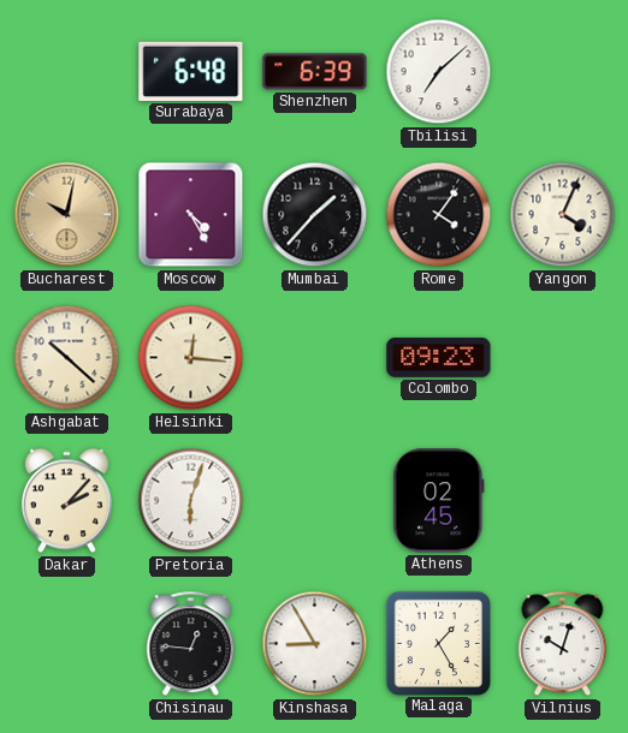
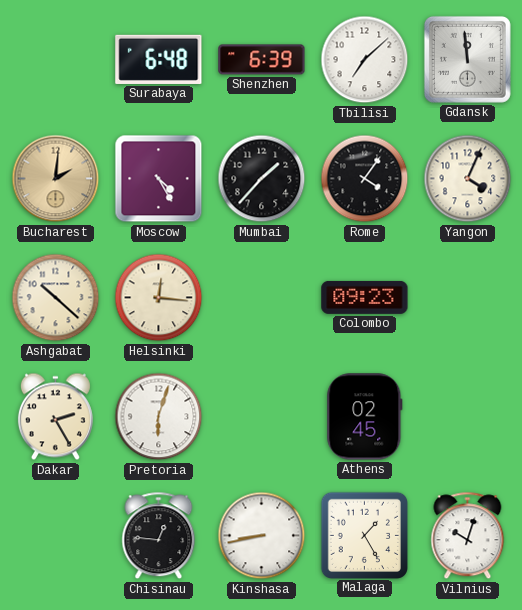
Gdansk: none -> 11:59
Bucharest: 10:02 -> 2:01
Dakar: 2:07 -> 2:25
Kinshasa: 8:55 -> 8:43
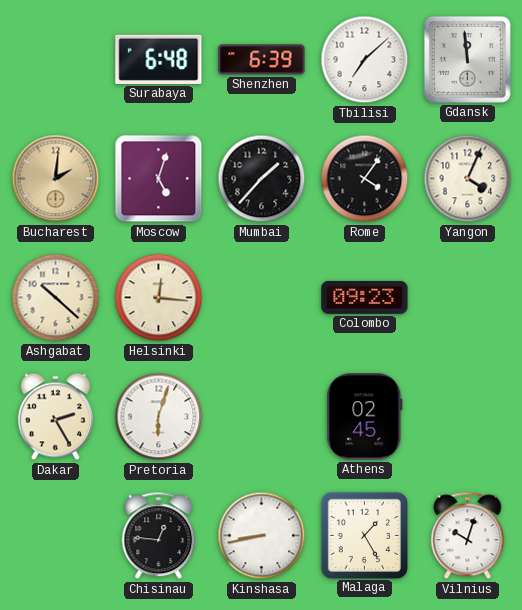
Moscow: 4:25 -> 5:03
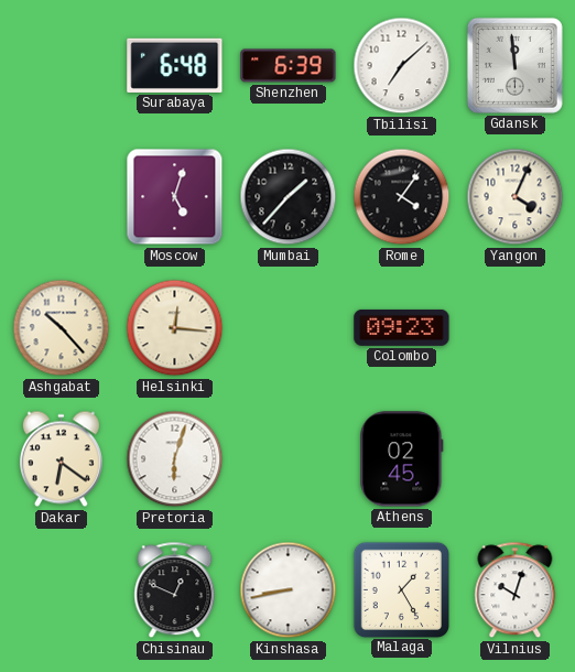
Bucharest: 2:01 -> none
Ashgabat: 10:22 -> 10:23
Dakar: 2:25 -> 6:21
Chisinau: 12:46 -> 12:49
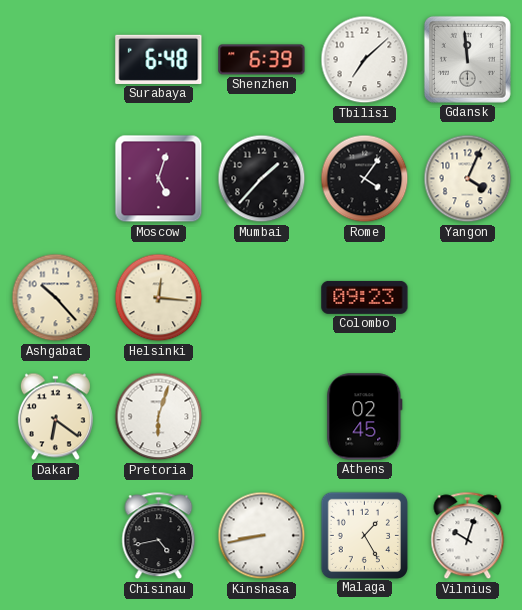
Chisinau: 12:49 -> 4:43
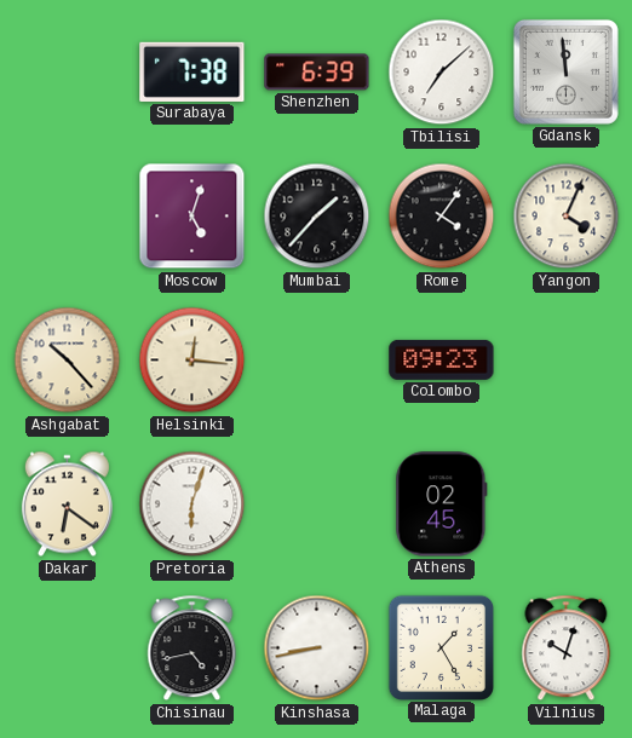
Surabaya: 6:48 -> 7:38
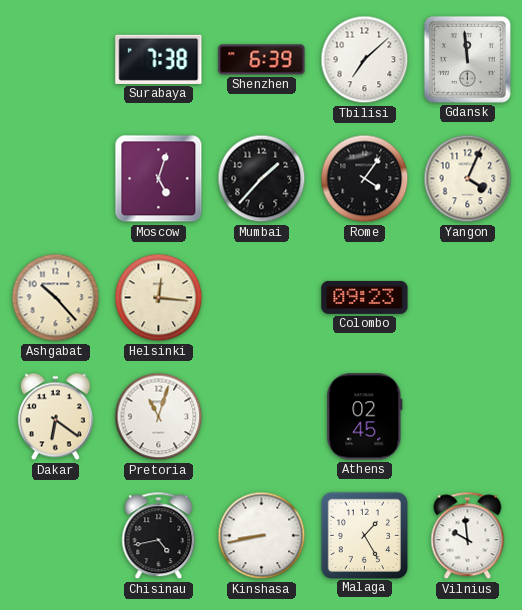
Pretoria: 6:03 -> 11:03
Vilnius: 10:03 -> 9:59
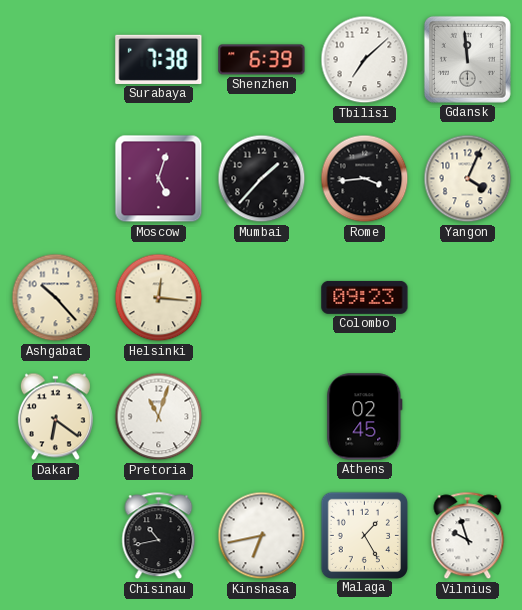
Rome: 4:06 -> 3:44
Chisinau: 4:43 -> 10:43
Kinshasa: 8:43 -> 6:43
Vilnius: 9:59 -> 9:57
